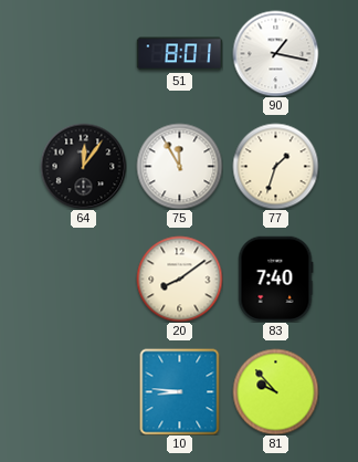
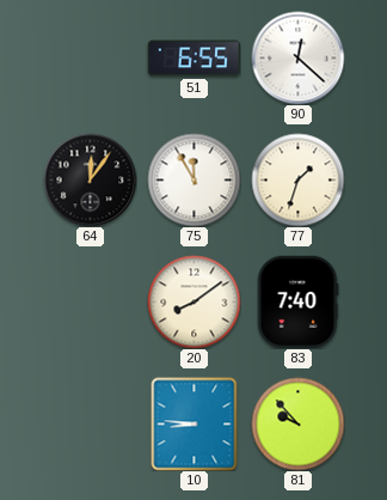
51: 8:01 -> 6:55
90: 1:17 -> 12:22
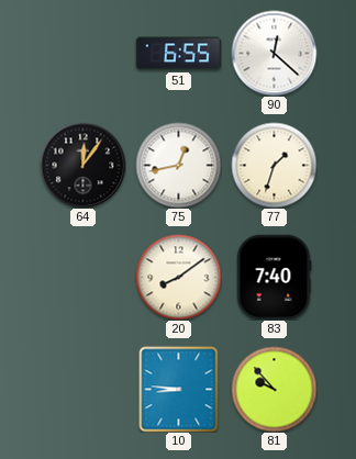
75: 11:55 -> 12:43
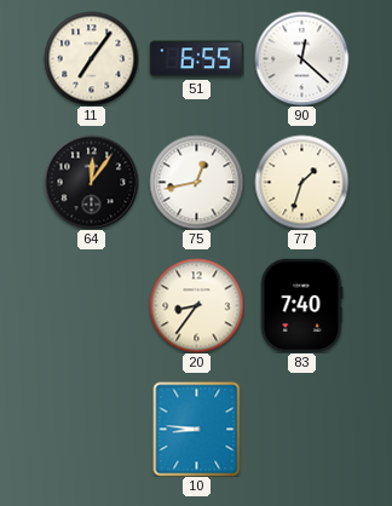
11: none -> 7:06
20: 8:09 -> 8:36
81: 9:53 -> none
